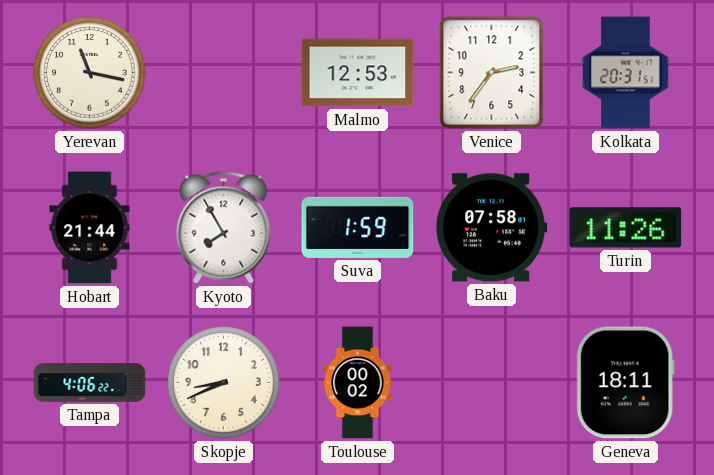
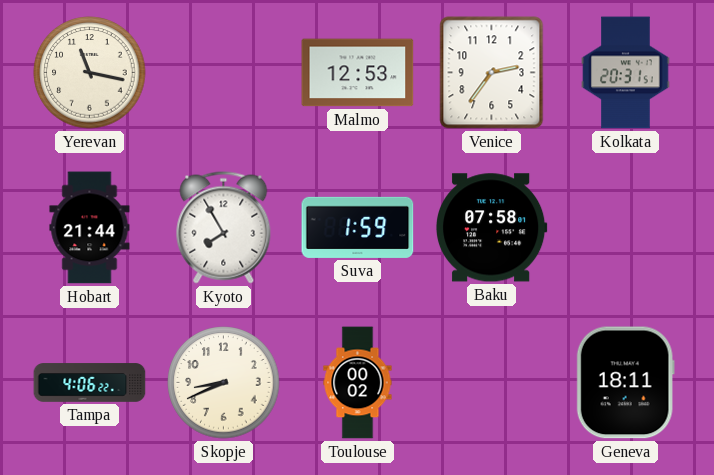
Turin: 11:26 -> none
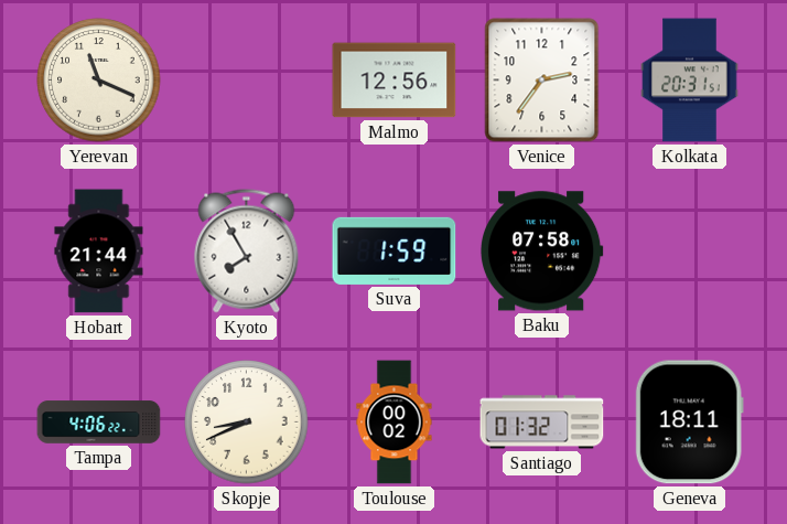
Yerevan: 11:17 -> 11:19
Malmo: 12:53 -> 12:56
Santiago: none -> 01:32
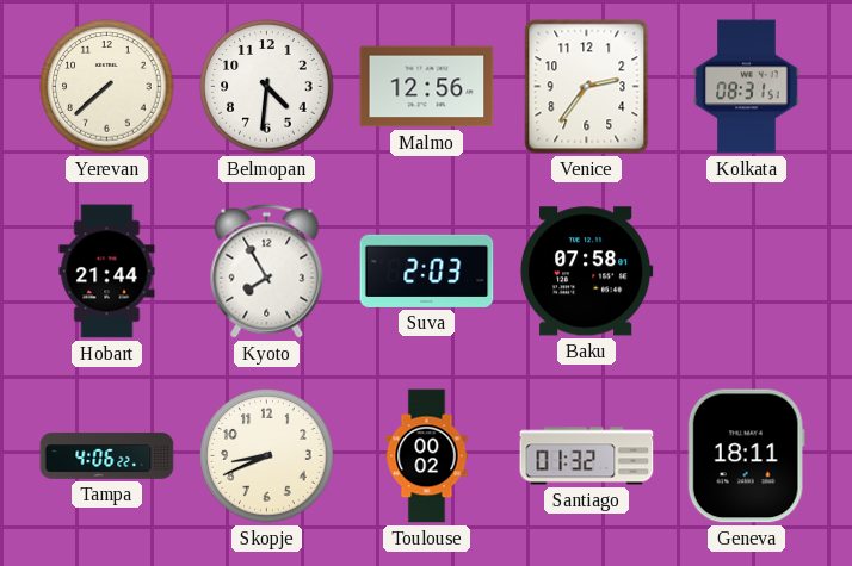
Yerevan: 11:19 -> 7:38
Belmopan: none -> 4:31
Kolkata: 20:31 -> 08:31
Suva: 1:59 -> 2:03
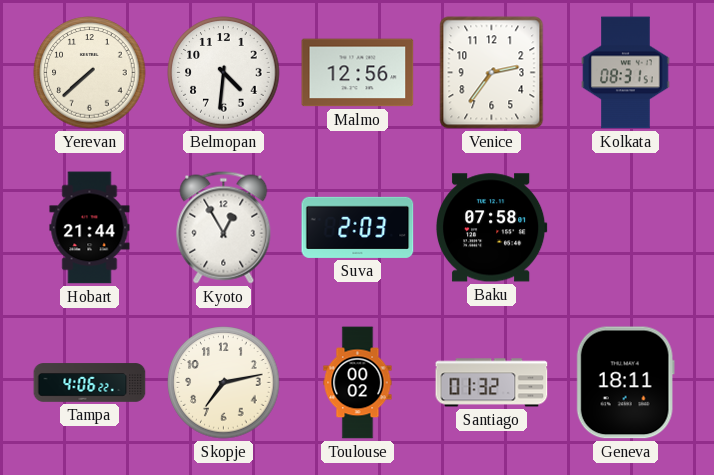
Kyoto: 7:55 -> 12:55
Skopje: 8:41 -> 7:13
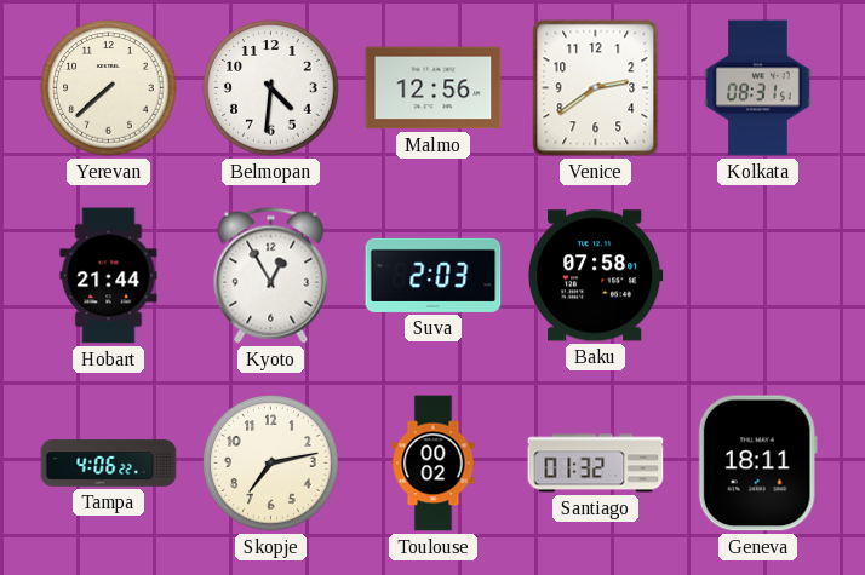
Venice: 2:36 -> 2:39
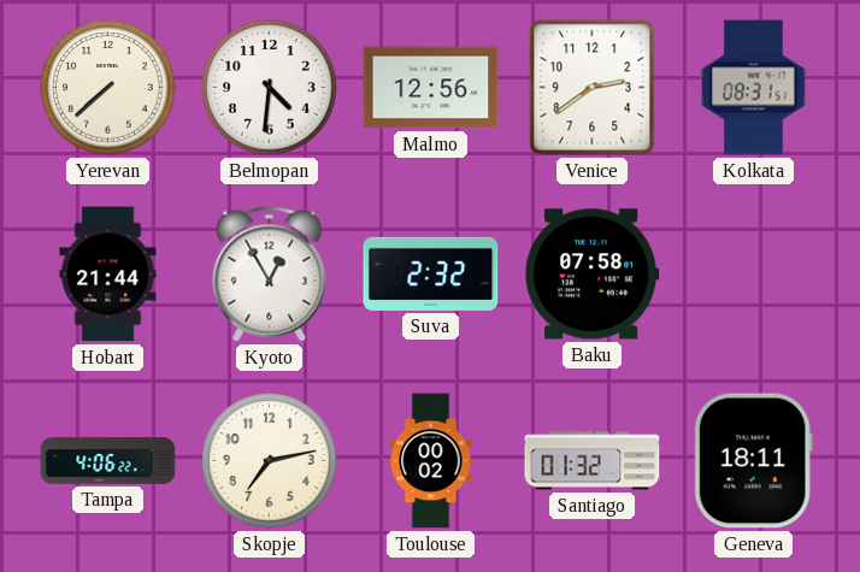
Suva: 2:03 -> 2:32
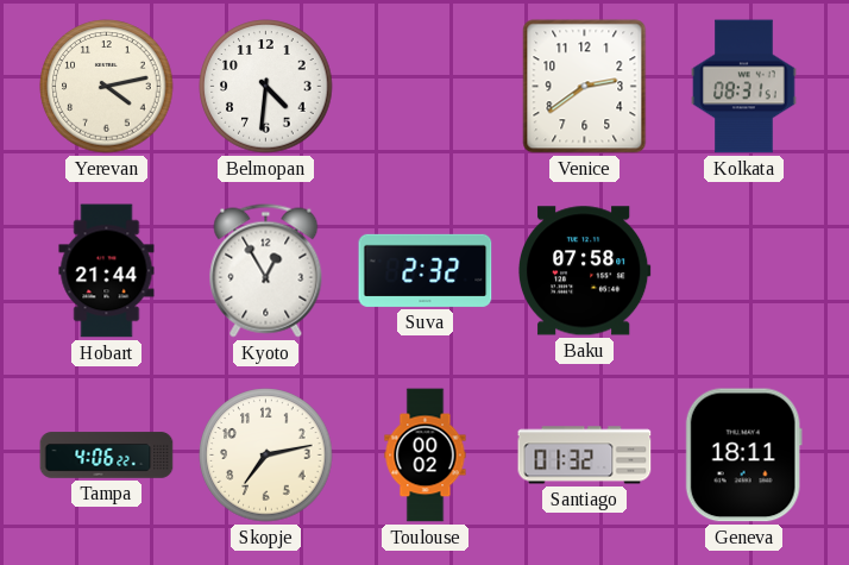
Yerevan: 7:38 -> 4:13
Malmo: 12:56 -> none
